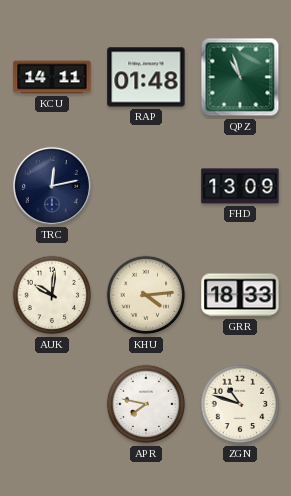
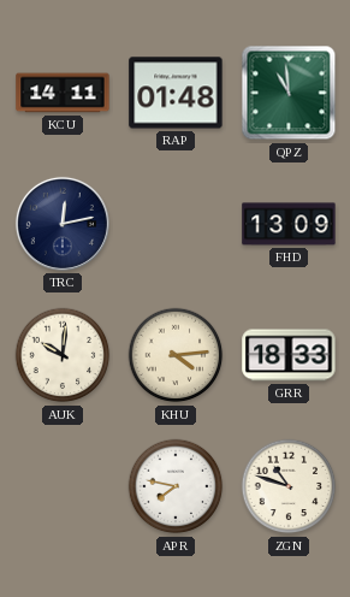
QPZ: 10:57 -> 10:59
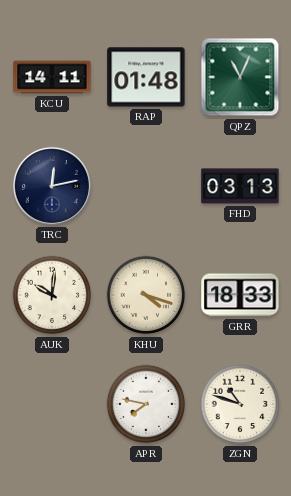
QPZ: 10:59 -> 11:04
FHD: 13:09 -> 03:13
KHU: 4:14 -> 4:18
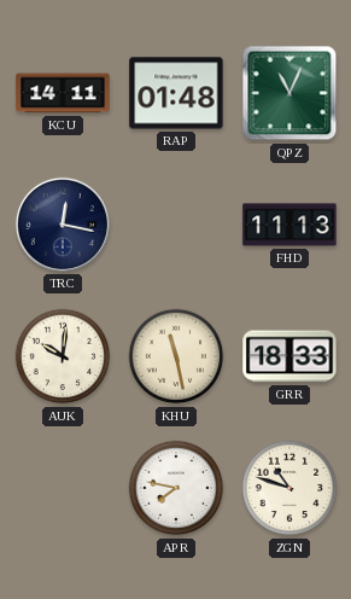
TRC: 12:13 -> 12:17
FHD: 03:13 -> 11:13
KHU: 4:18 -> 11:28
